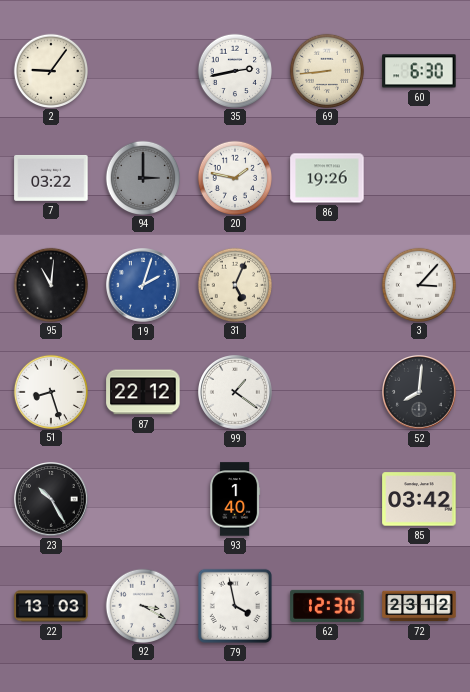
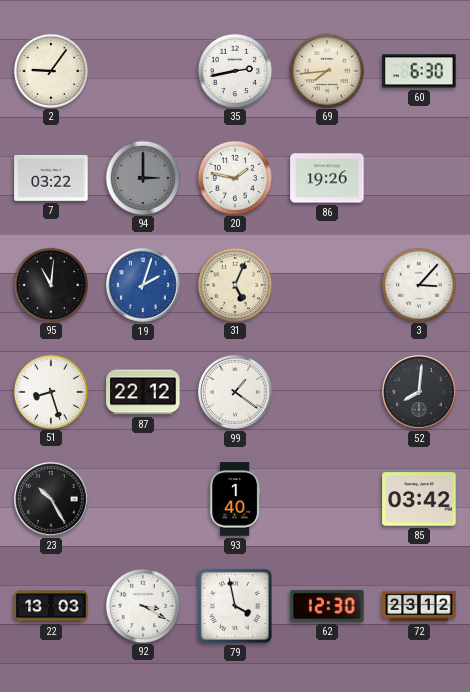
69: 8:44 -> 7:44
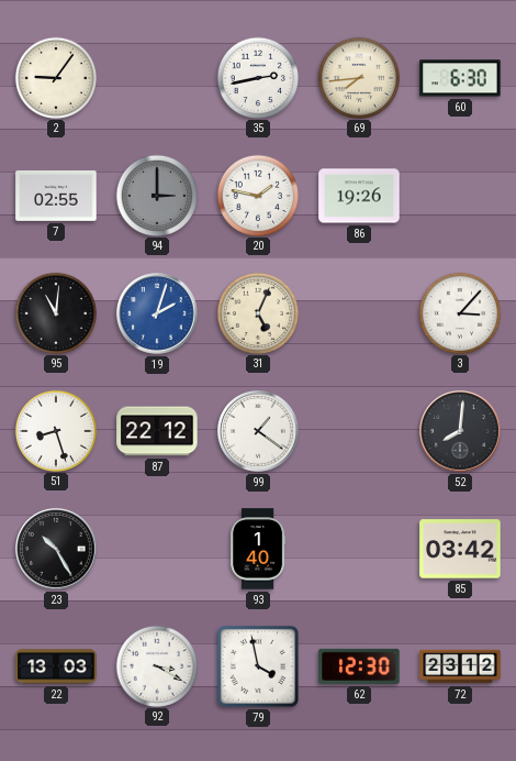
7: 03:22 -> 02:55
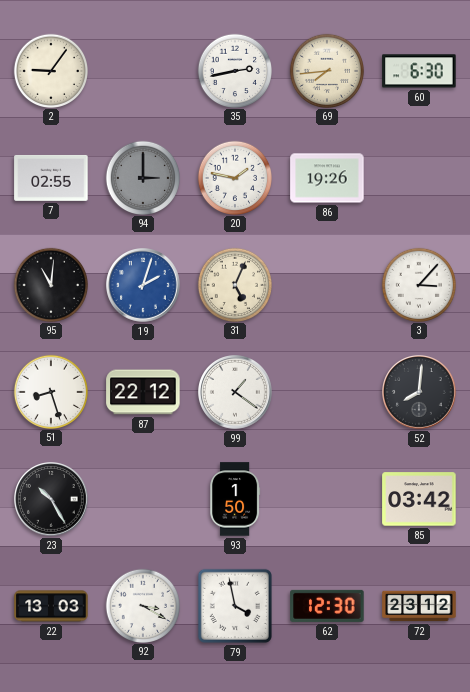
93: 1:40 -> 1:50
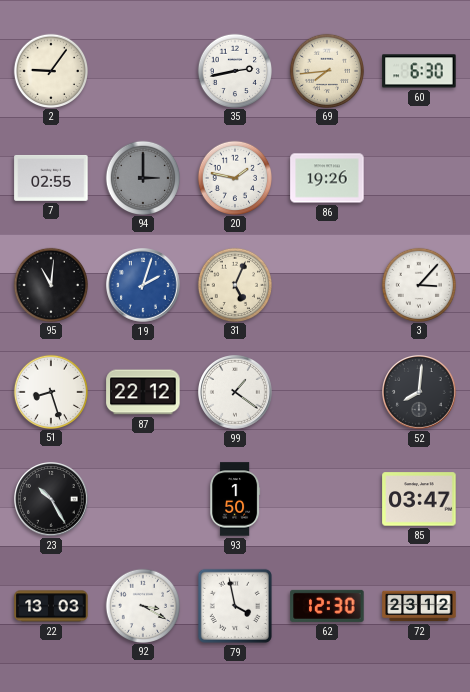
85: 03:42 -> 03:47
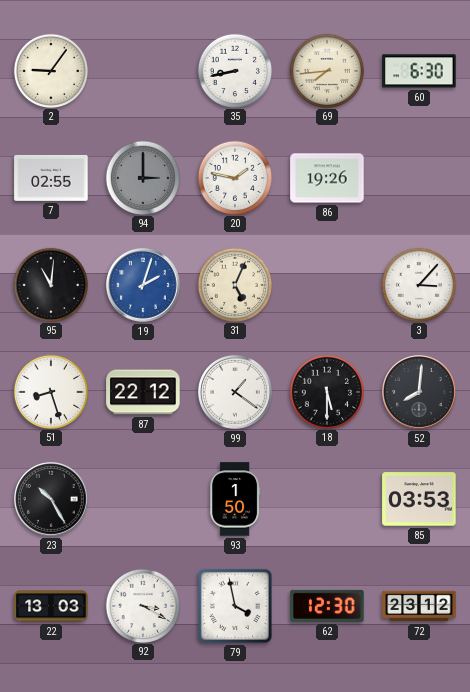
35: 2:43 -> 8:43
18: none -> 5:30
85: 03:47 -> 03:53
